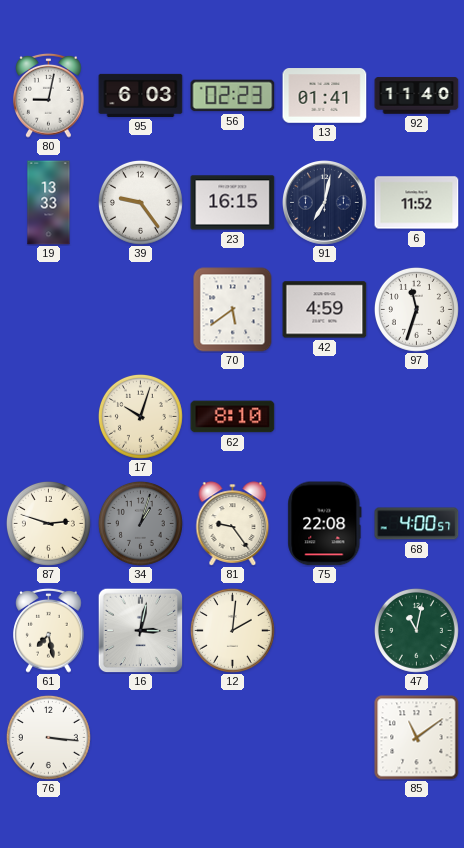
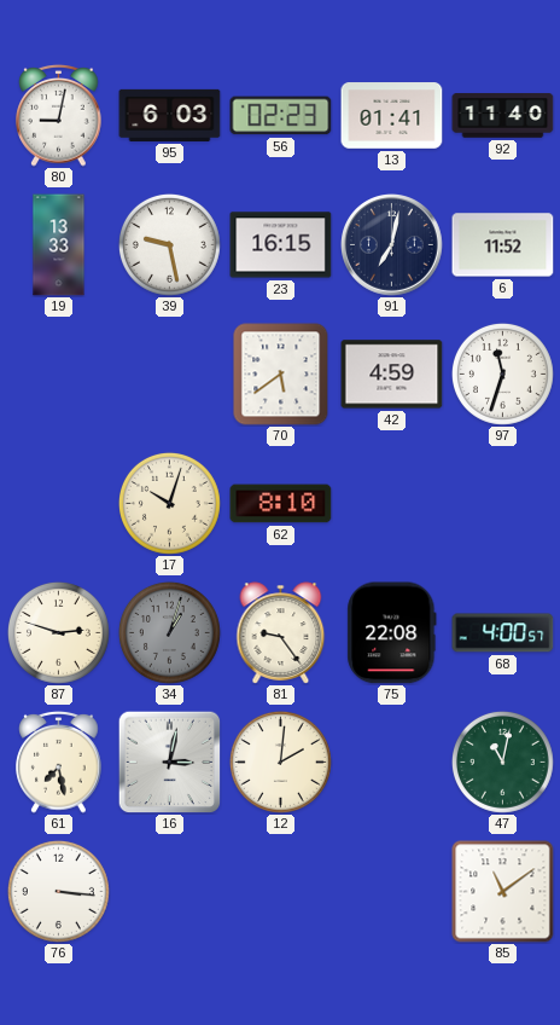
39: 9:24 -> 9:28
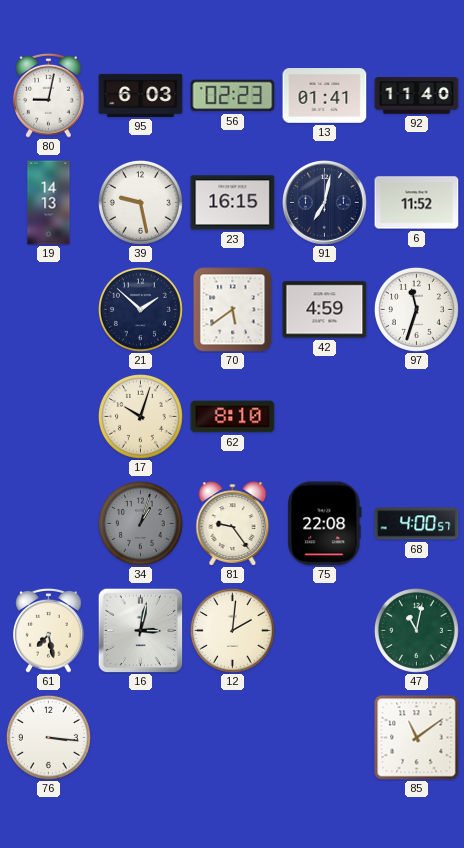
19: 13:33 -> 14:13
21: none -> 1:52
87: 2:48 -> none
